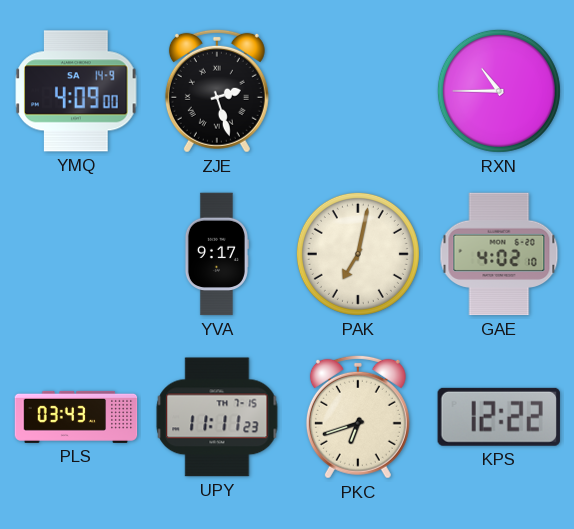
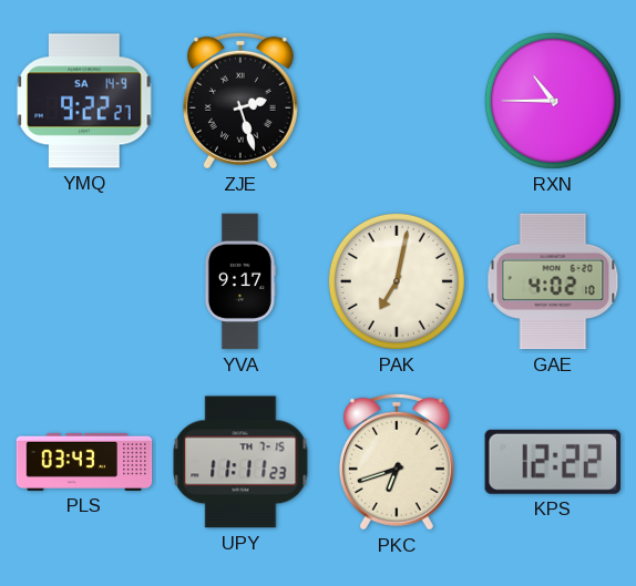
YMQ: 4:09 -> 9:22
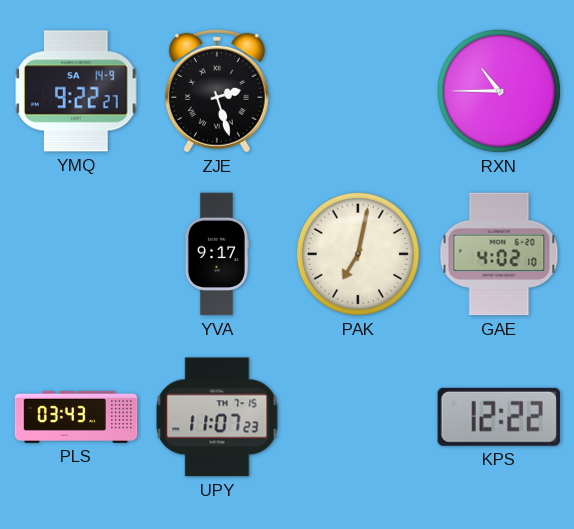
UPY: 11:11 -> 11:07
PKC: 6:42 -> none
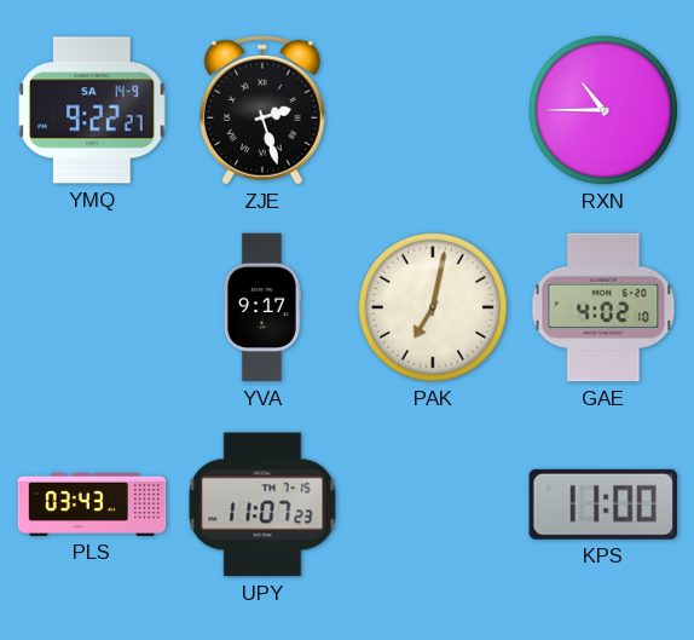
KPS: 12:22 -> 11:00
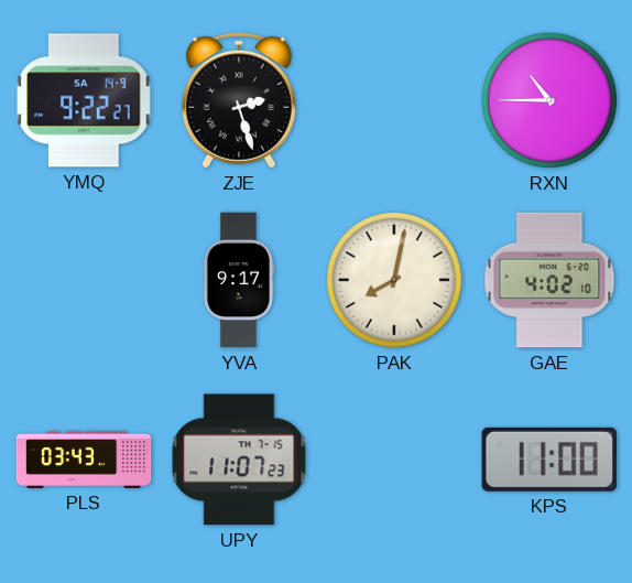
PAK: 7:02 -> 8:02
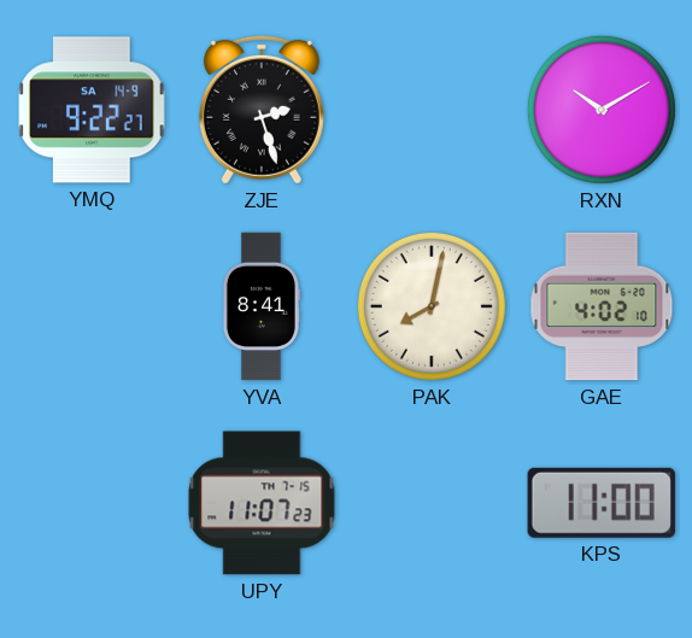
RXN: 10:45 -> 10:10
YVA: 9:17 -> 8:41
PLS: 03:43 -> none
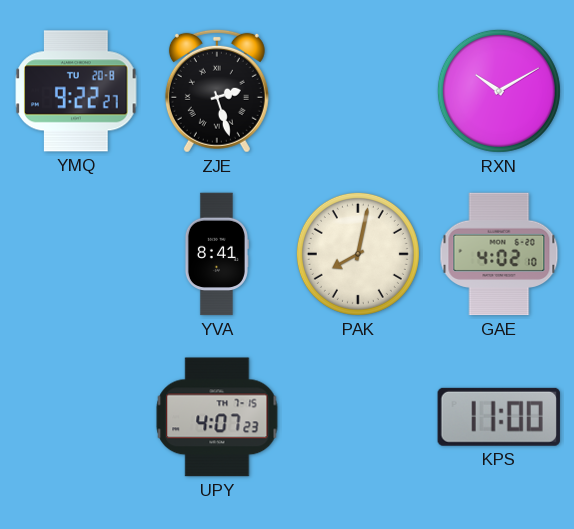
YMQ date: SA 14-9 -> TU 20-8
UPY: 11:07 -> 4:07
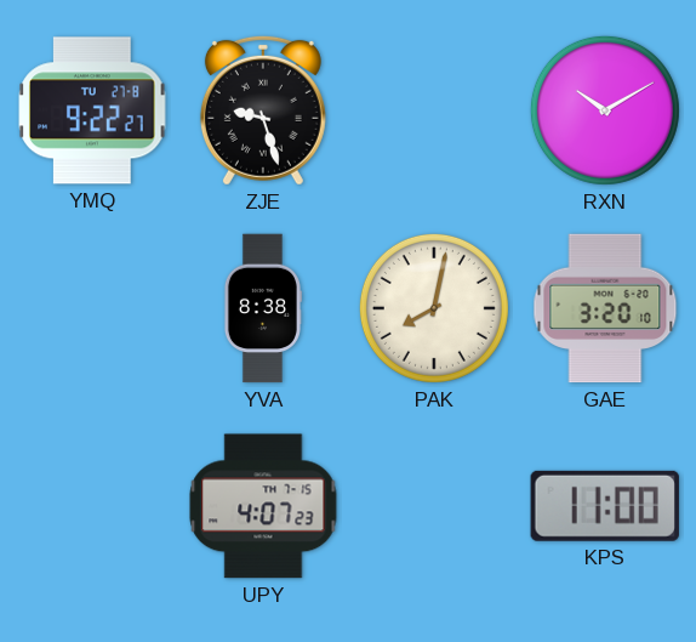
YMQ date: TU 20-8 -> TU 27-8
ZJE: 2:27 -> 9:27
YVA: 8:41 -> 8:38
GAE: 4:02 -> 3:20
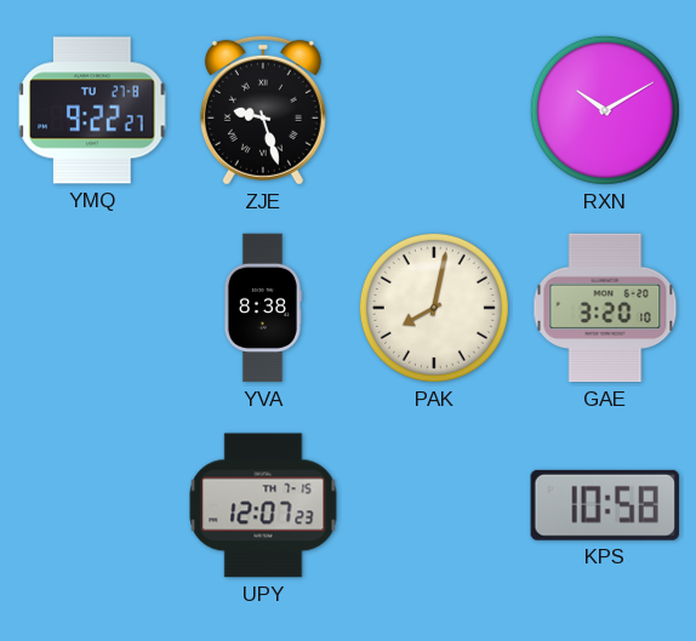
UPY: 4:07 -> 12:07
KPS: 11:00 -> 10:58
